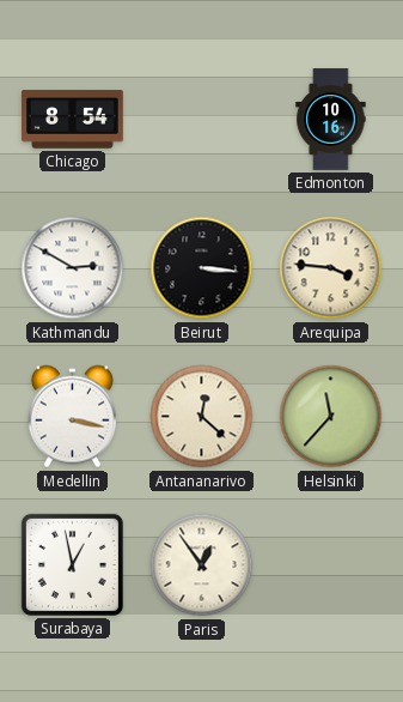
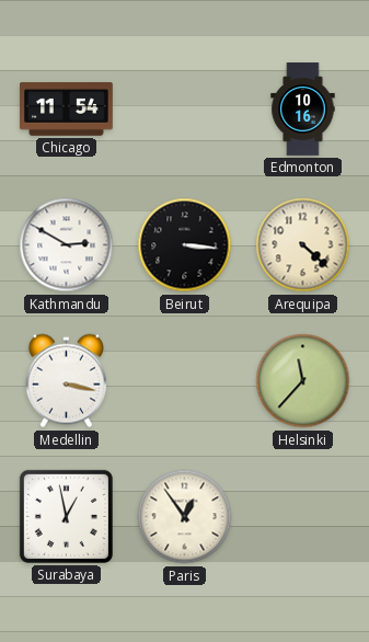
Chicago: 8:54 -> 11:54
Arequipa: 3:46 -> 4:22
Antananarivo: 12:22 -> none
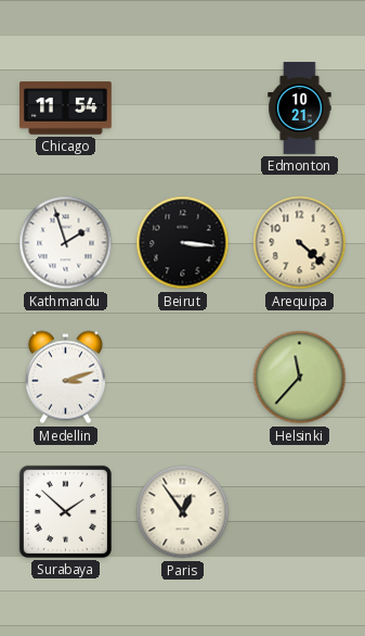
Edmonton: 10:16 -> 10:21
Kathmandu: 2:50 -> 1:57
Medellin: 3:17 -> 3:12
Surabaya: 12:58 -> 1:52
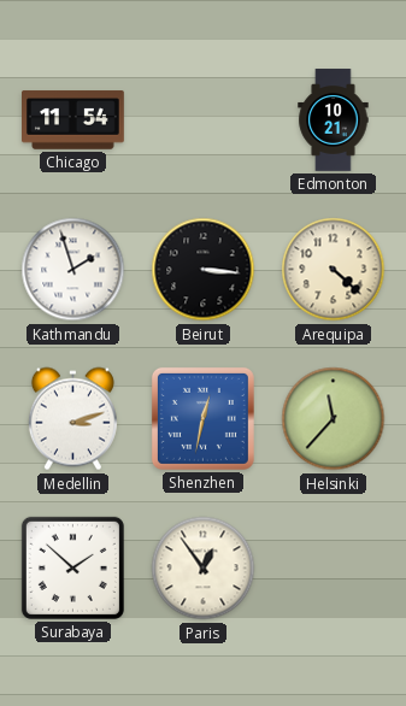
Shenzhen: none -> 12:32
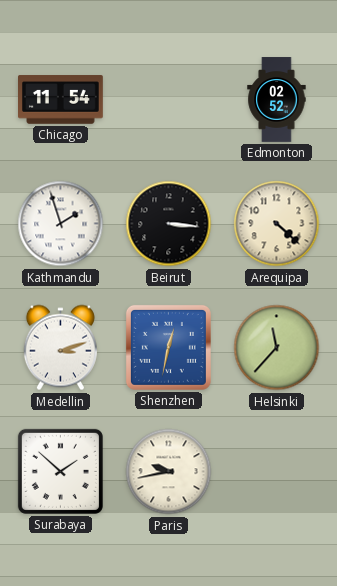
Edmonton: 10:21 -> 02:52
Paris: 12:54 -> 9:43
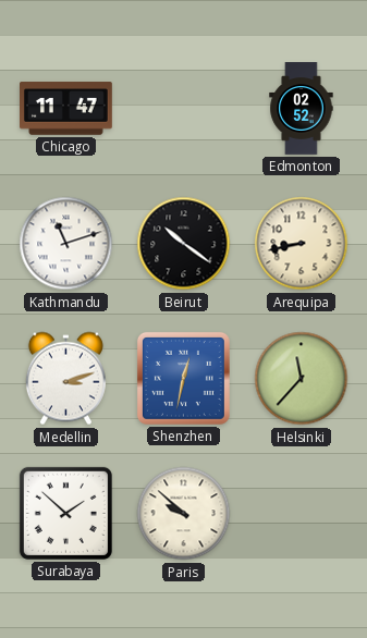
Chicago: 11:54 -> 11:47
Kathmandu: 1:57 -> 11:12
Beirut: 3:16 -> 10:21
Arequipa: 4:22 -> 8:43
Paris: 9:43 -> 9:52
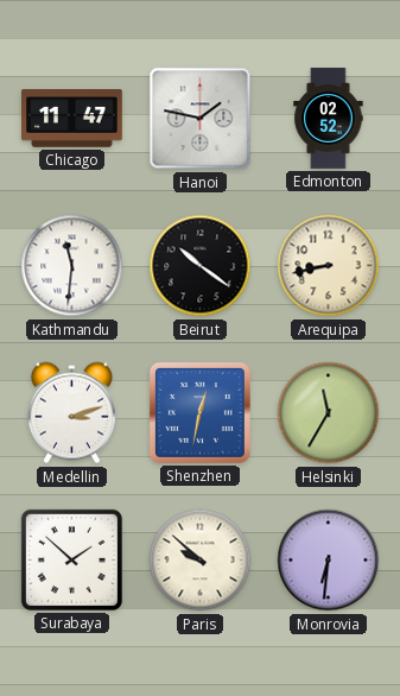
Hanoi: none -> 1:47
Kathmandu: 11:12 -> 11:31
Helsinki: 11:37 -> 11:35
Monrovia: none -> 6:31
